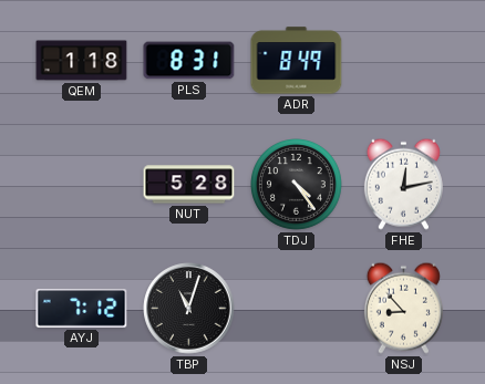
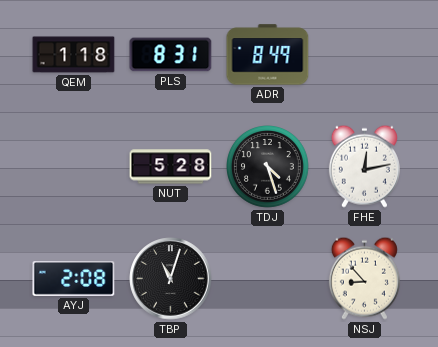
TDJ: 4:24 -> 4:27
AYJ: 7:12 -> 2:08
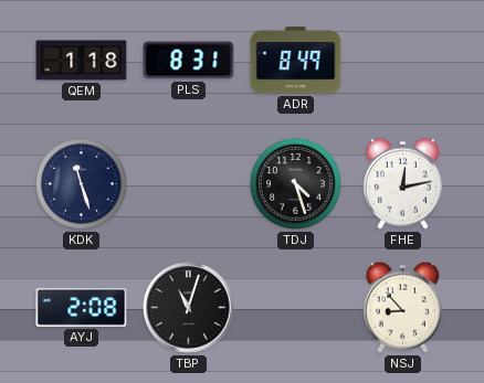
KDK: none -> 11:27
NUT: 5:28 -> none
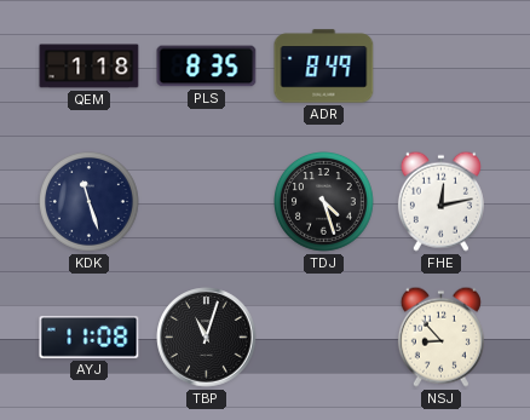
PLS: 8:31 -> 8:35
AYJ: 2:08 -> 11:08
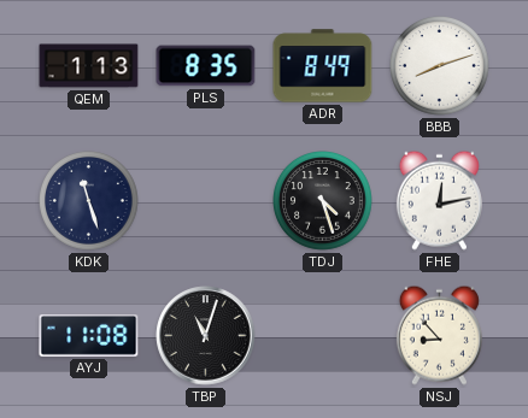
QEM: 1:18 -> 1:13
BBB: none -> 8:12
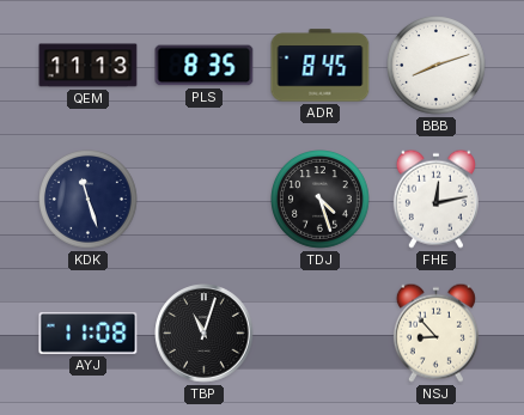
QEM: 1:13 -> 11:13
ADR: 8:49 -> 8:45
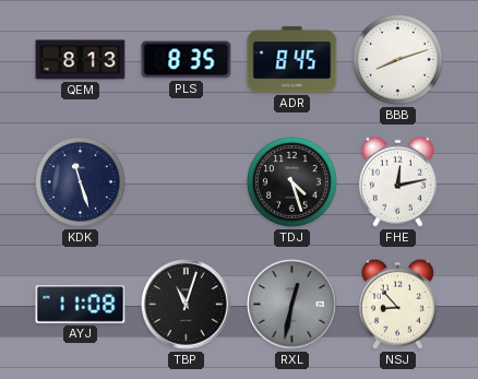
QEM: 11:13 -> 8:13
RXL: none -> 12:32
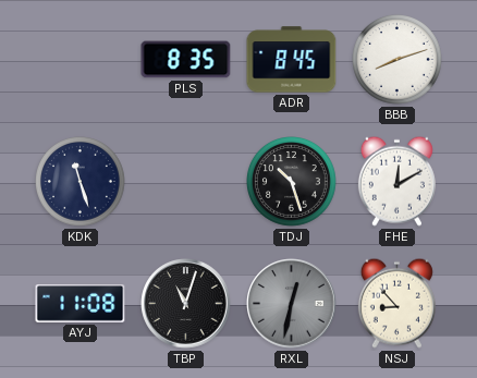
QEM: 8:13 -> none
TDJ: 4:27 -> 10:27
FHE: 12:13 -> 12:10
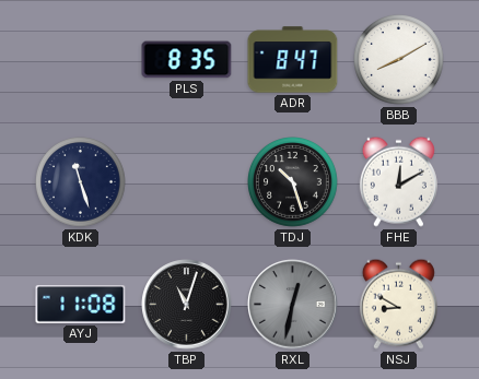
ADR: 8:45 -> 8:47
BBB: 8:12 -> 8:10
NSJ: 8:53 -> 8:50
